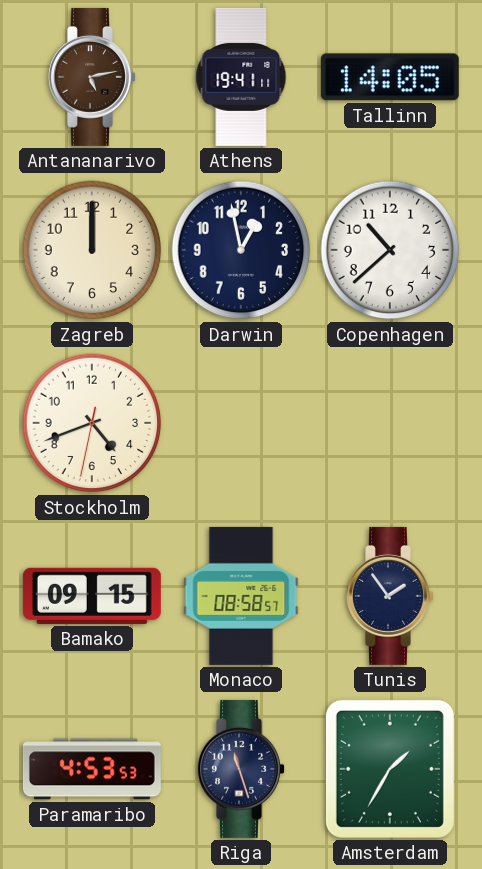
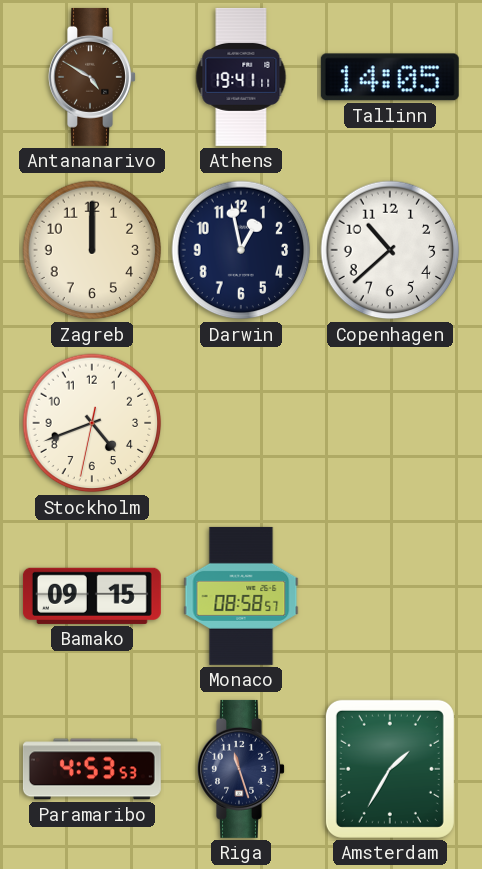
Antananarivo: 5:13 -> 4:50
Tunis: 1:54 -> none
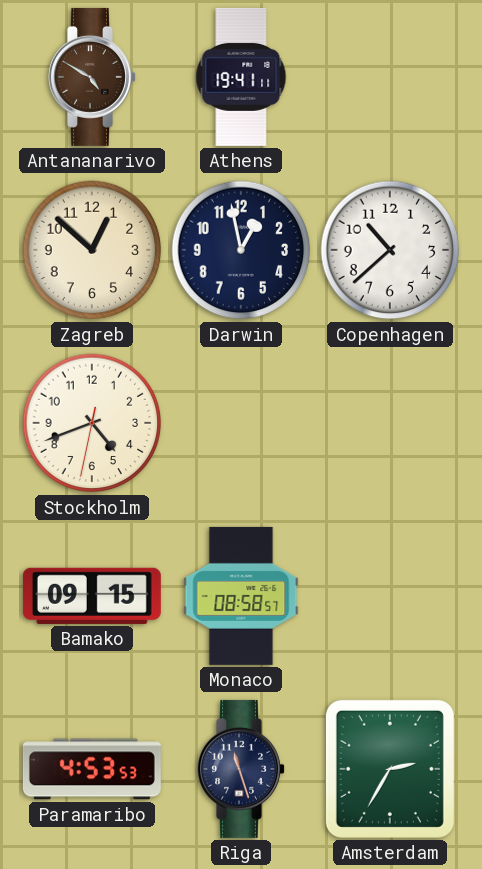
Tallinn: 14:05 -> none
Zagreb: 12:00 -> 12:52
Amsterdam: 1:35 -> 2:35
